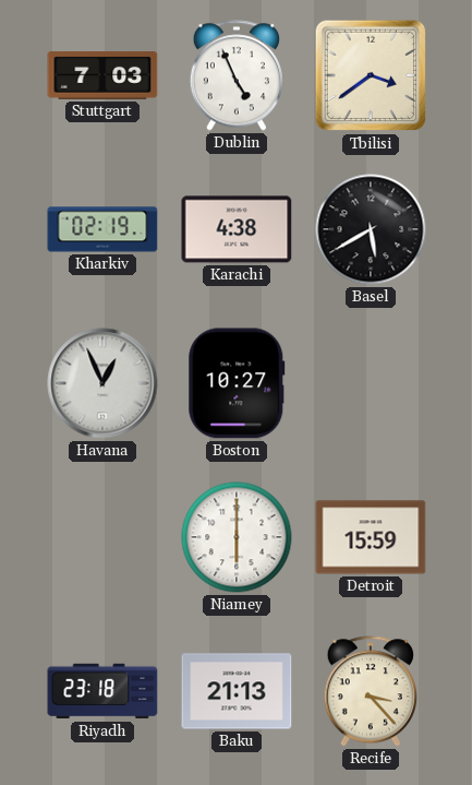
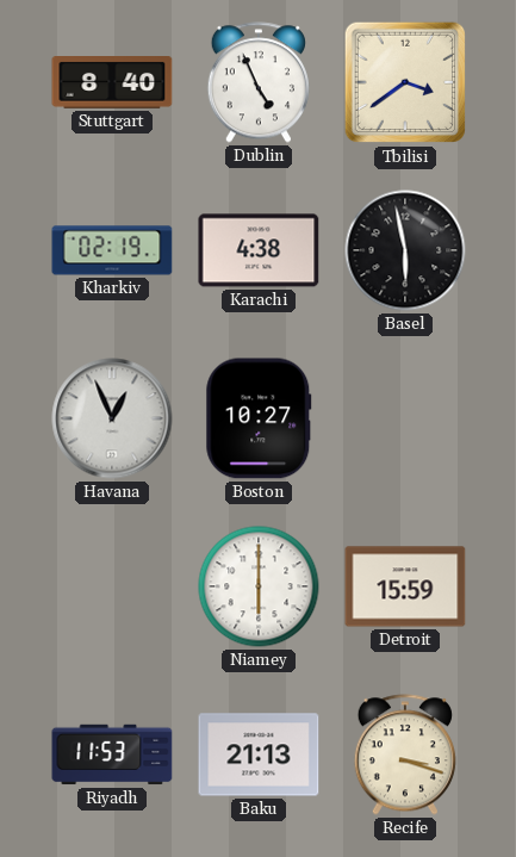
Stuttgart: 7:03 -> 8:40
Basel: 5:40 -> 5:58
Riyadh: 23:18 -> 11:53
Recife: 3:23 -> 3:18
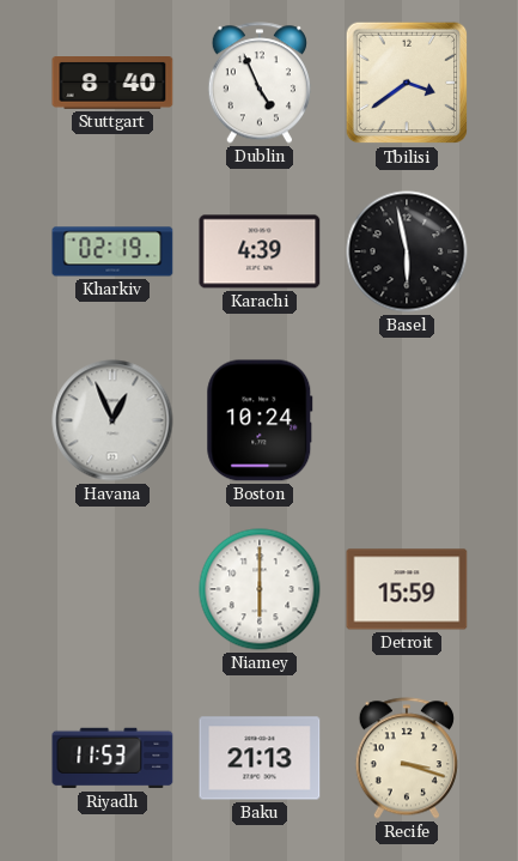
Karachi: 4:38 -> 4:39
Boston: 10:27 -> 10:24
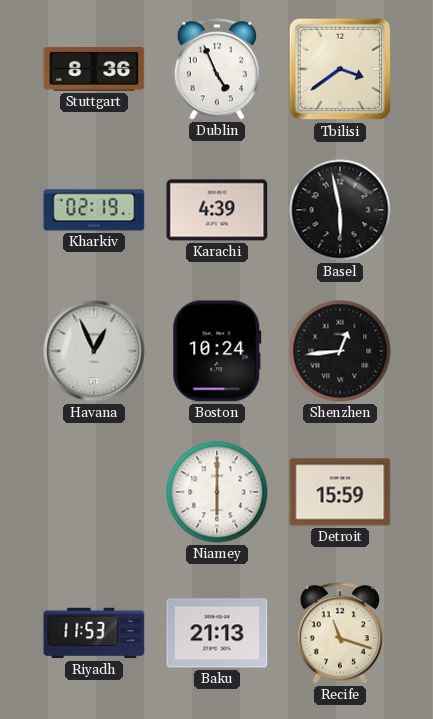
Stuttgart: 8:40 -> 8:36
Shenzhen: none -> 12:44
Recife: 3:18 -> 11:18
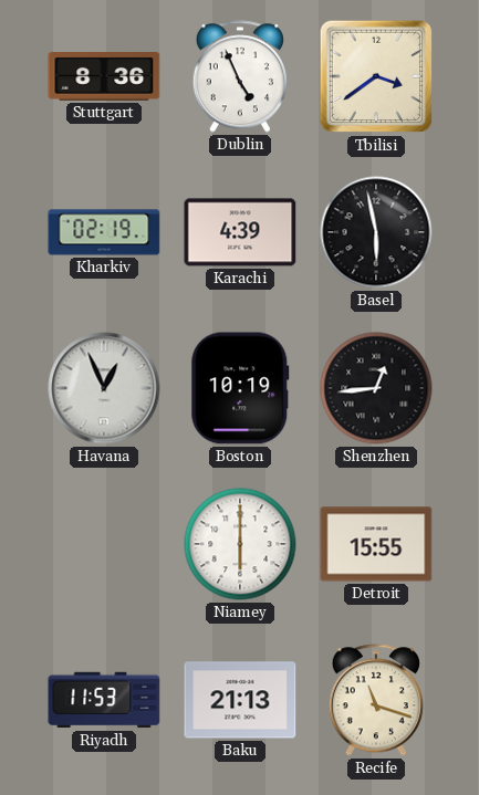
Boston: 10:24 -> 10:19
Detroit: 15:59 -> 15:55
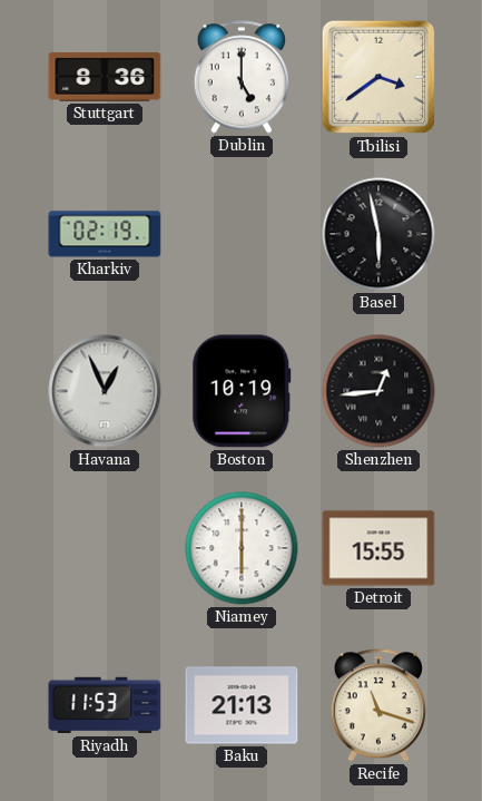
Dublin: 4:56 -> 5:00
Karachi: 4:39 -> none
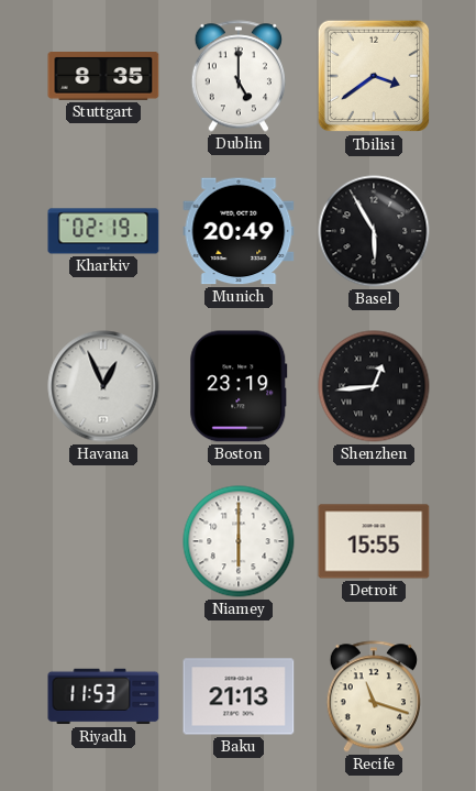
Stuttgart: 8:36 -> 8:35
Munich: none -> 20:49
Basel: 5:58 -> 5:55
Boston: 10:19 -> 23:19
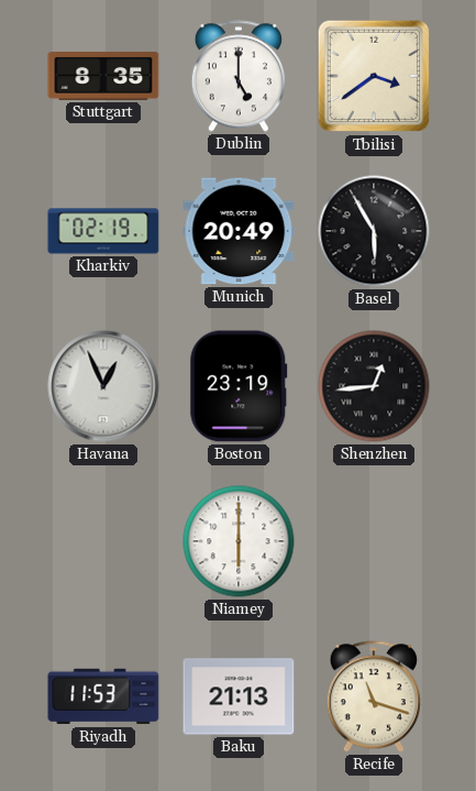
Detroit: 15:55 -> none
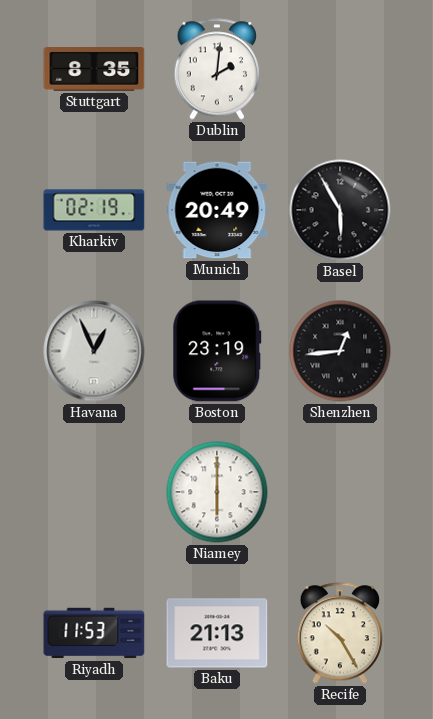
Dublin: 5:00 -> 2:01
Tbilisi: 3:39 -> none
Recife: 11:18 -> 10:25
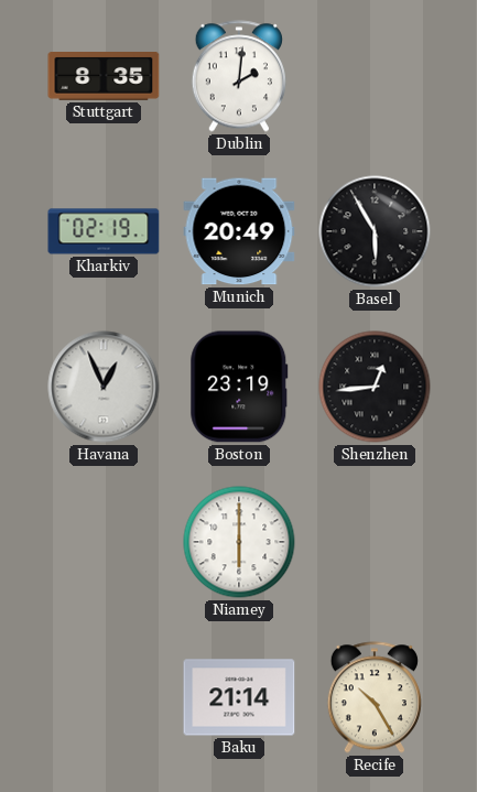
Riyadh: 11:53 -> none
Baku: 21:13 -> 21:14
